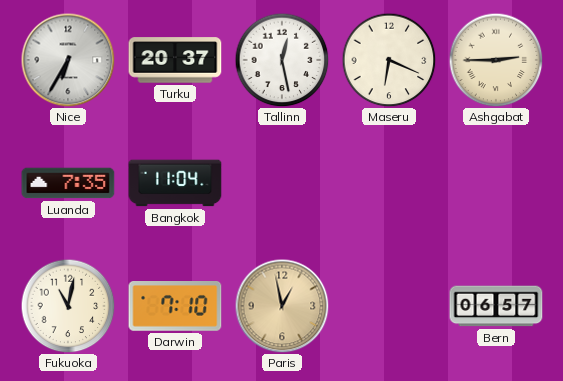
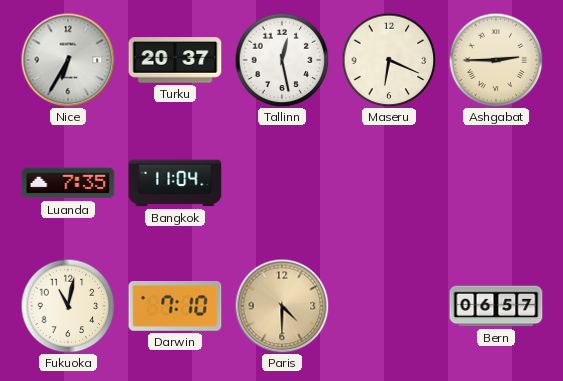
Paris: 12:58 -> 4:30
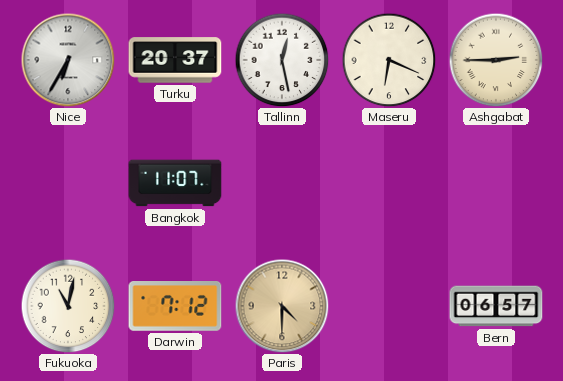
Luanda: 7:35 -> none
Bangkok: 11:04 -> 11:07
Darwin: 7:10 -> 7:12
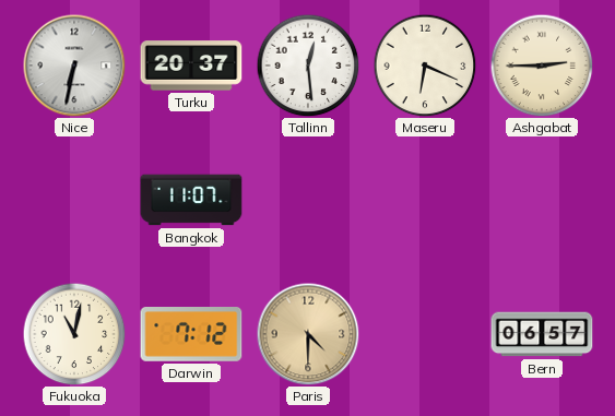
Nice: 6:35 -> 6:32
Tallinn: 12:28 -> 12:29
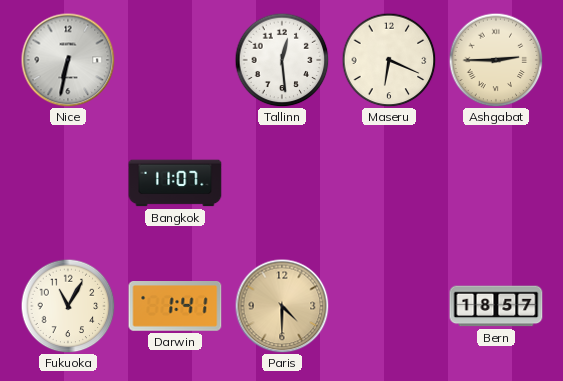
Turku: 20:37 -> none
Fukuoka: 11:02 -> 11:05
Darwin: 7:12 -> 1:41
Bern: 06:57 -> 18:57
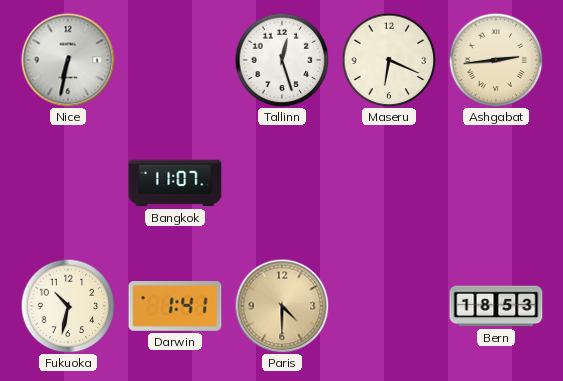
Tallinn: 12:29 -> 12:27
Ashgabat: 2:45 -> 2:44
Fukuoka: 11:05 -> 10:32
Bern: 18:57 -> 18:53
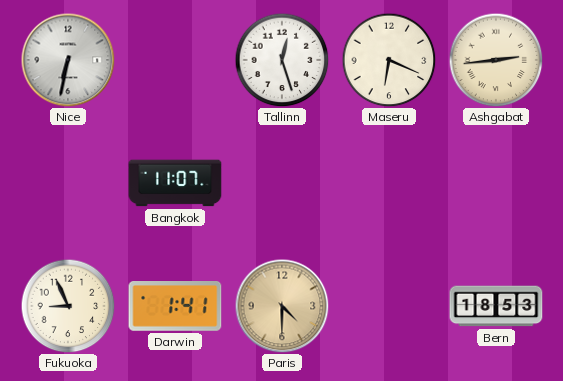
Fukuoka: 10:32 -> 8:56
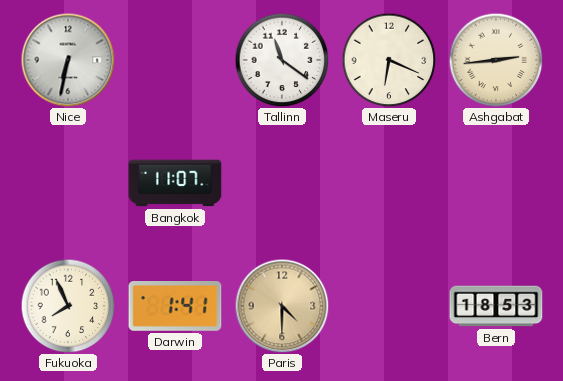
Tallinn: 12:27 -> 11:21
Fukuoka: 8:56 -> 7:56
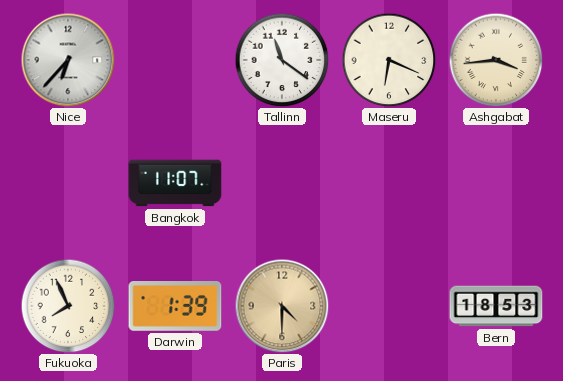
Nice: 6:32 -> 6:37
Ashgabat: 2:44 -> 3:44
Darwin: 1:41 -> 1:39
